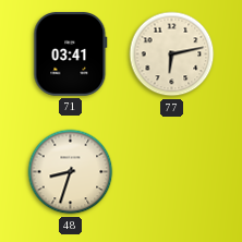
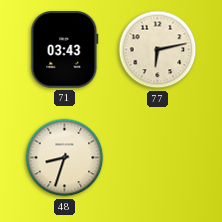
71: 03:41 -> 03:43
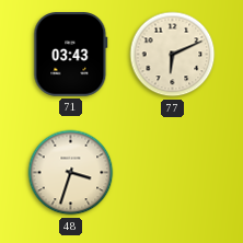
77: 6:13 -> 6:11
48: 8:33 -> 3:33
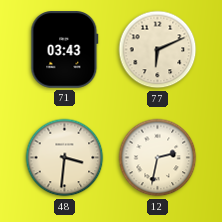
48: 3:33 -> 3:31
12: none -> 2:32
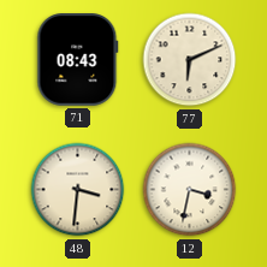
71: 03:43 -> 08:43
12: 2:32 -> 3:32
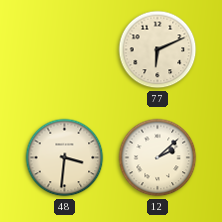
71: 08:43 -> none
12: 3:32 -> 2:08
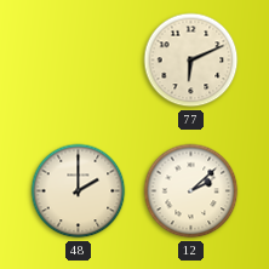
48: 3:31 -> 2:00
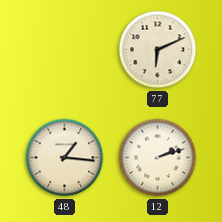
48: 2:00 -> 1:16
12: 2:08 -> 2:12
